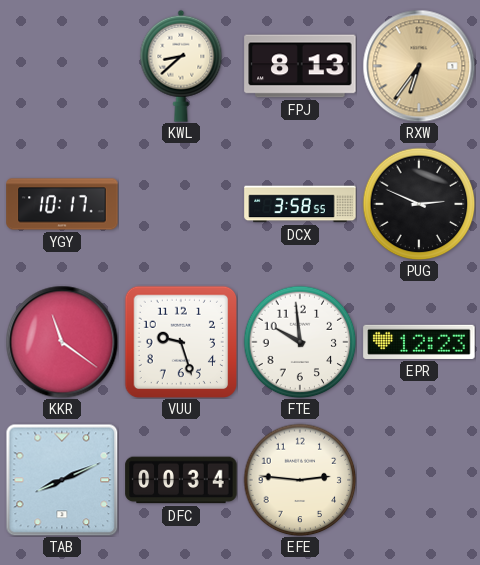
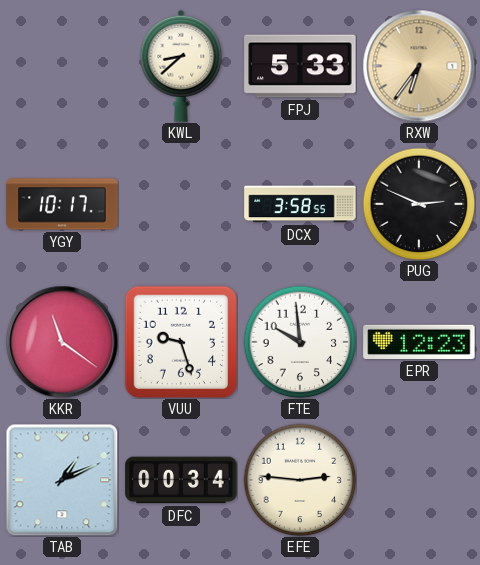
FPJ: 8:13 -> 5:33
TAB: 8:11 -> 1:11
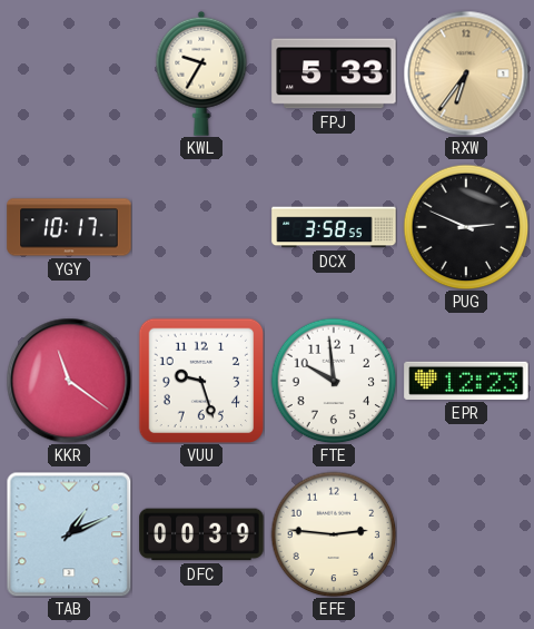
KWL: 8:38 -> 9:35
DFC: 00:34 -> 00:39
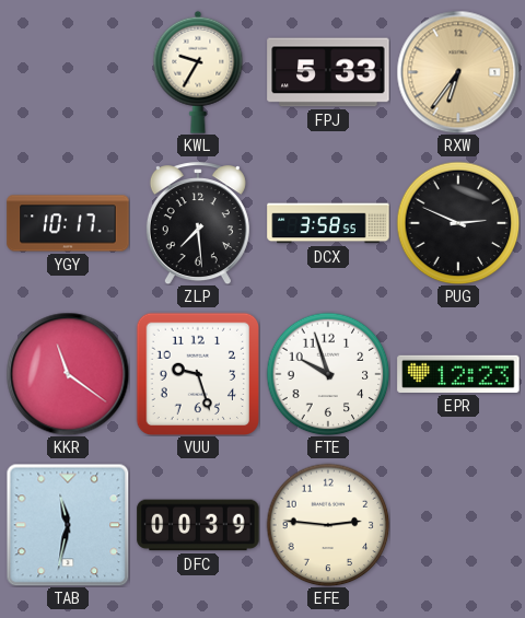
ZLP: none -> 7:29
FTE: 9:59 -> 9:57
TAB: 1:11 -> 11:32
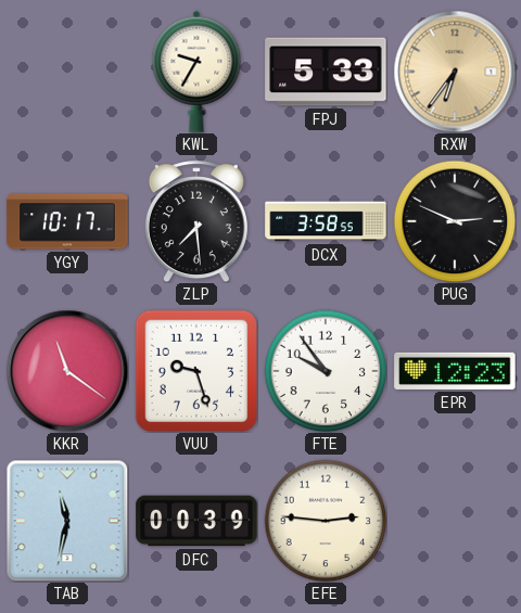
FTE: 9:57 -> 9:54
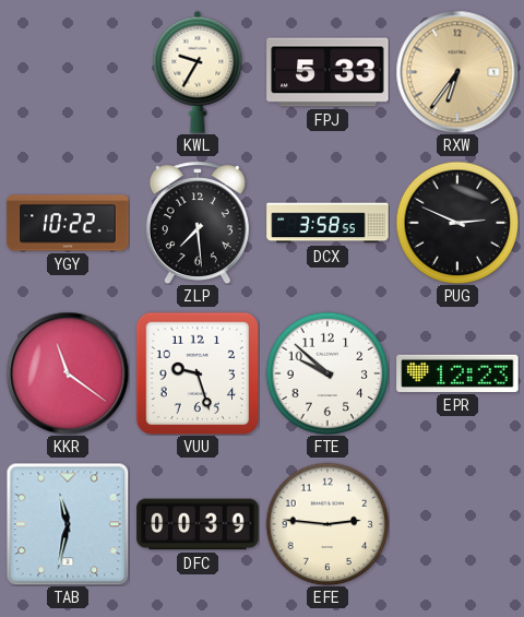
YGY: 10:17 -> 10:22
FTE: 9:54 -> 9:52
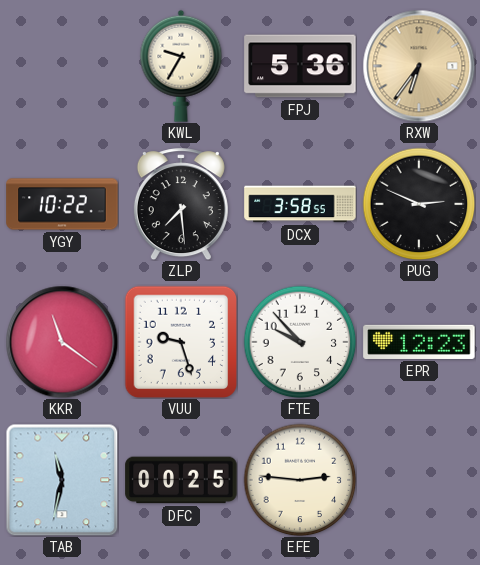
FPJ: 5:33 -> 5:36
FTE: 9:52 -> 9:53
DFC: 00:39 -> 00:25
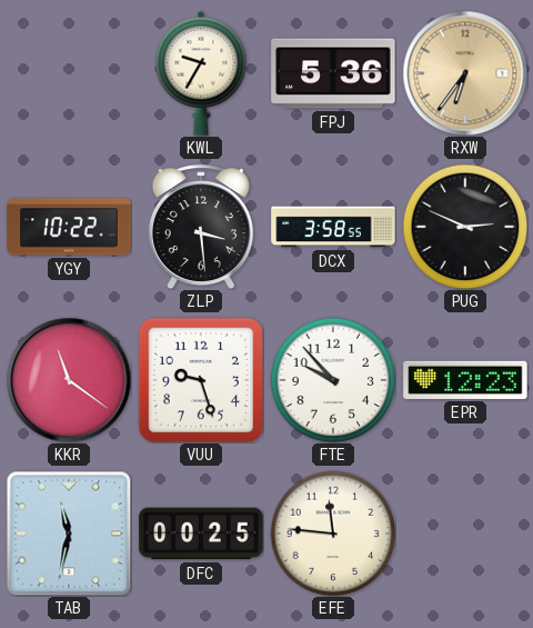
ZLP: 7:29 -> 3:29
EFE: 2:46 -> 11:46
